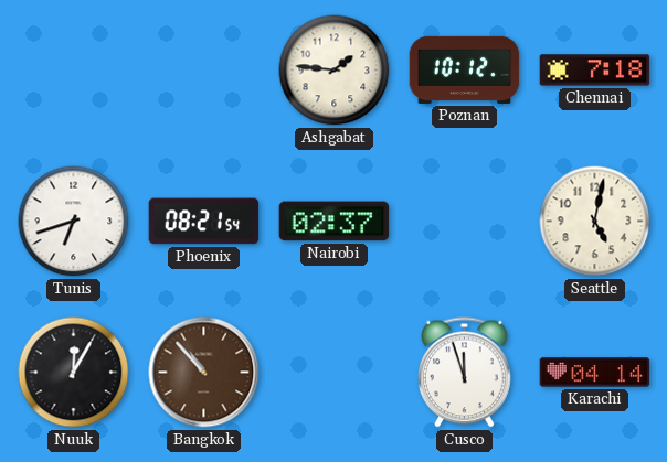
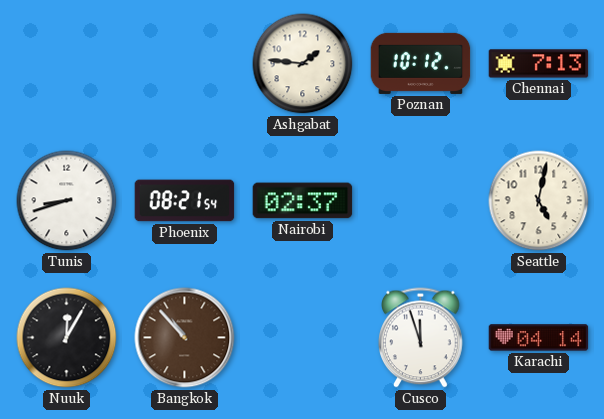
Chennai: 7:18 -> 7:13
Tunis: 6:42 -> 8:42
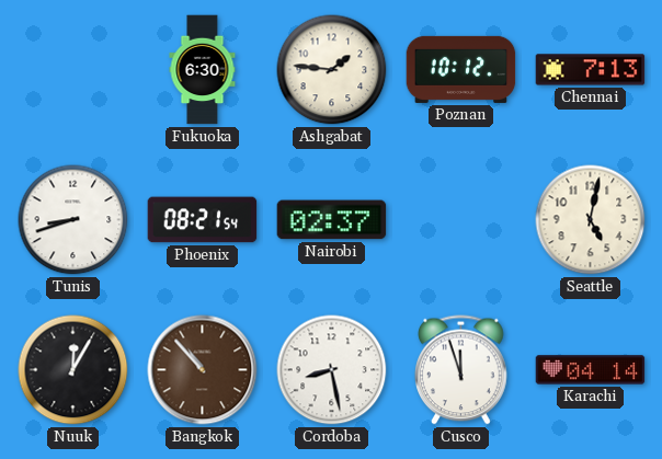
Fukuoka: none -> 6:30
Cordoba: none -> 8:28
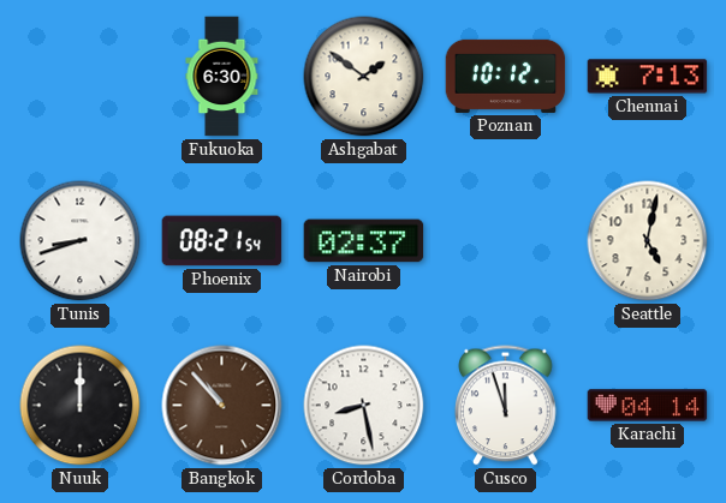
Ashgabat: 1:46 -> 1:51
Nuuk: 12:05 -> 12:00
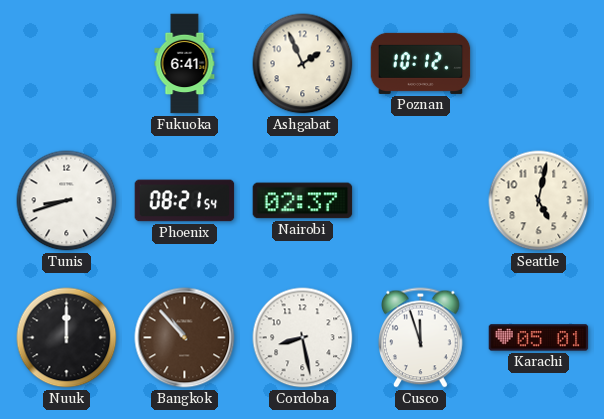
Fukuoka: 6:30 -> 6:41
Ashgabat: 1:51 -> 1:56
Chennai: 7:13 -> none
Karachi: 04:14 -> 05:01
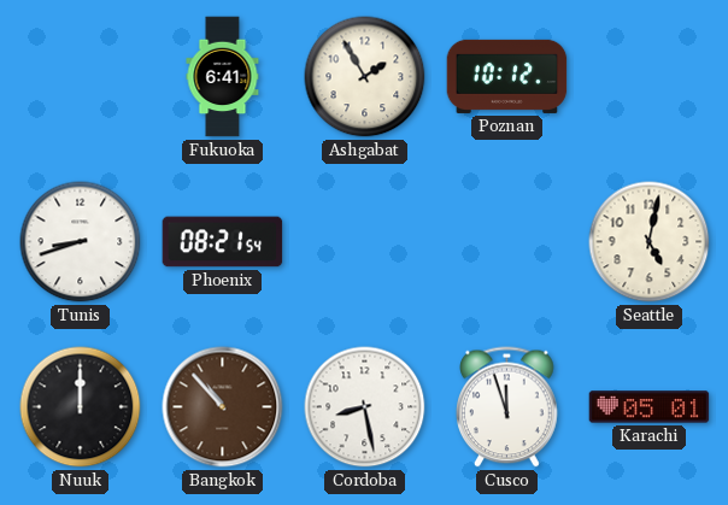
Ashgabat: 1:56 -> 1:55
Nairobi: 02:37 -> none
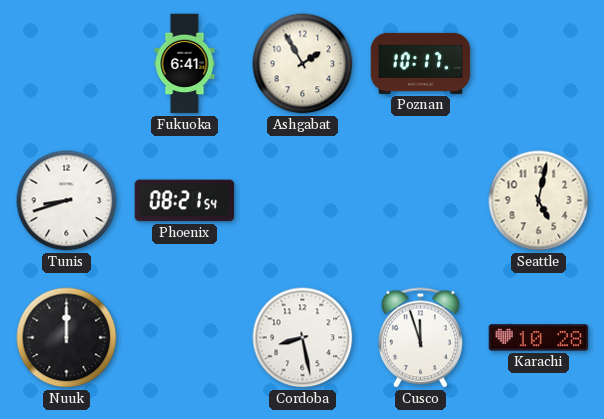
Poznan: 10:12 -> 10:17
Bangkok: 10:53 -> none
Karachi: 05:01 -> 10:28
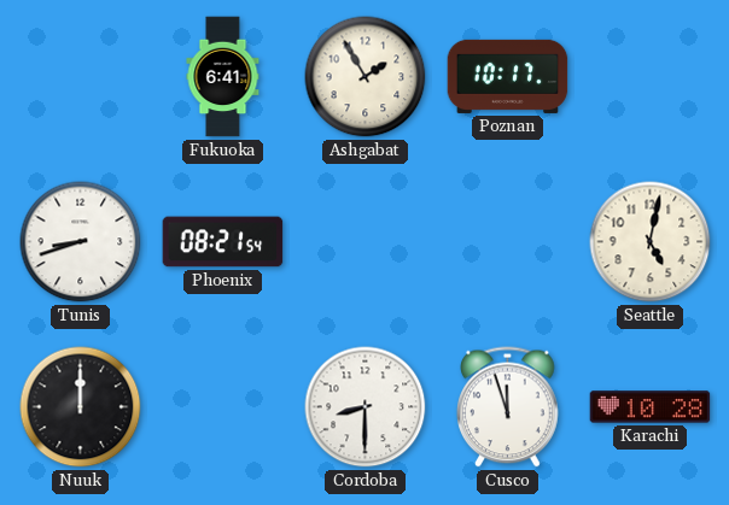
Cordoba: 8:28 -> 8:30
